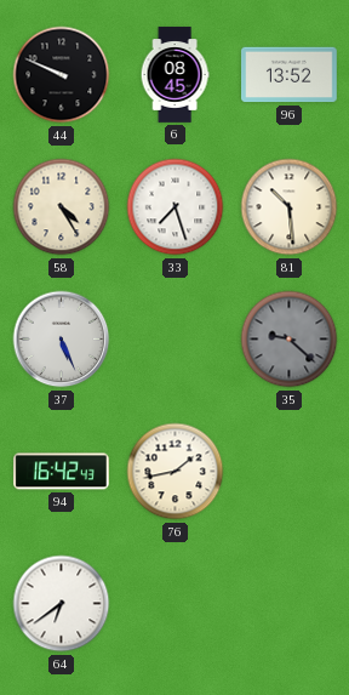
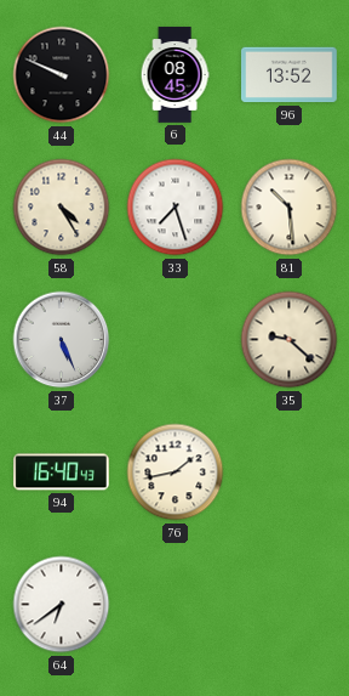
35 dial: grey -> cream
94: 16:42 -> 16:40
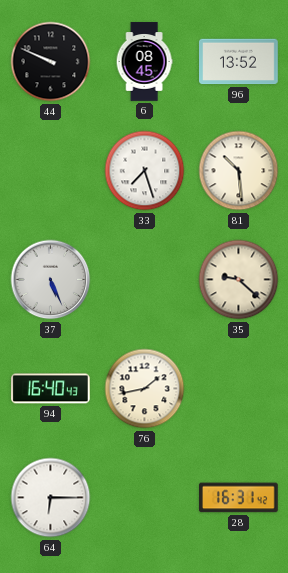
58: 4:25 -> none
64: 6:39 -> 6:15
28: none -> 16:31
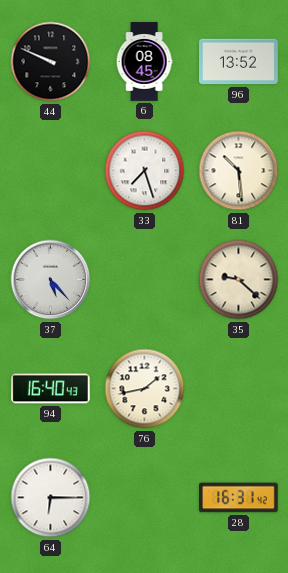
37: 5:26 -> 5:23
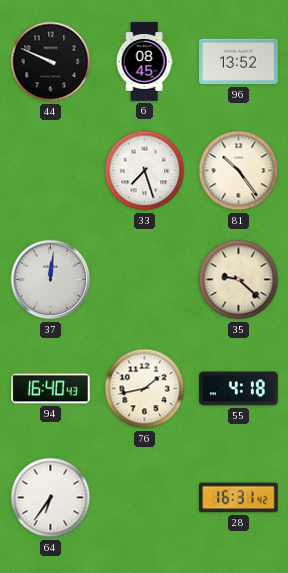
81: 10:29 -> 10:24
37: 5:23 -> 12:01
55: none -> 4:18
64: 6:15 -> 6:36
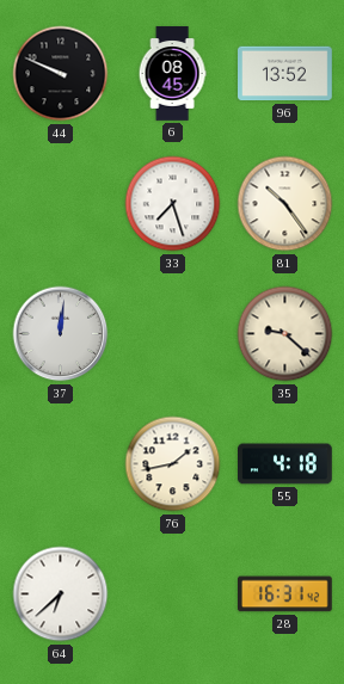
94: 16:40 -> none
64: 6:36 -> 6:38
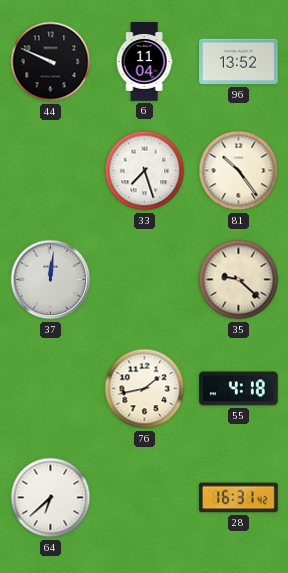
6: 08:45 -> 11:04
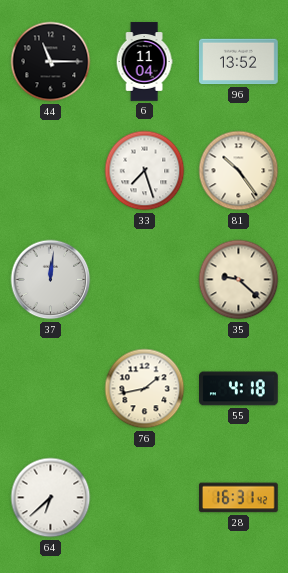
44: 9:49 -> 11:15
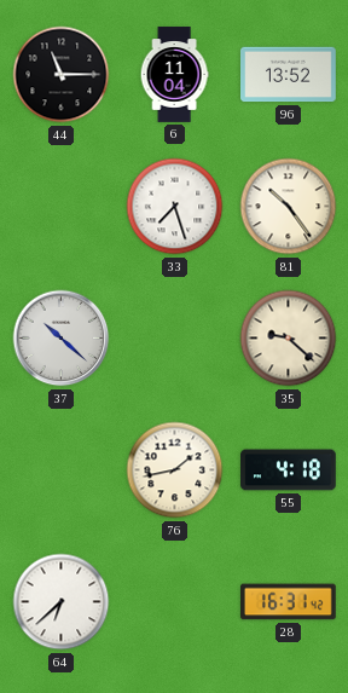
37: 12:01 -> 10:22
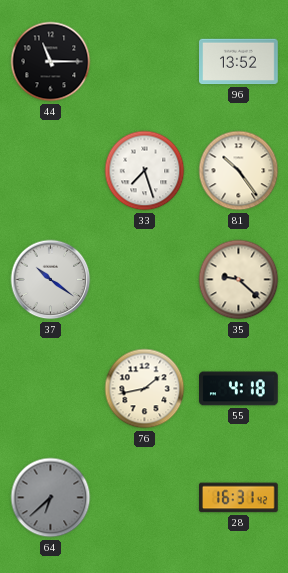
6: 11:04 -> none
37: 10:22 -> 10:21
64 dial: white -> grey
